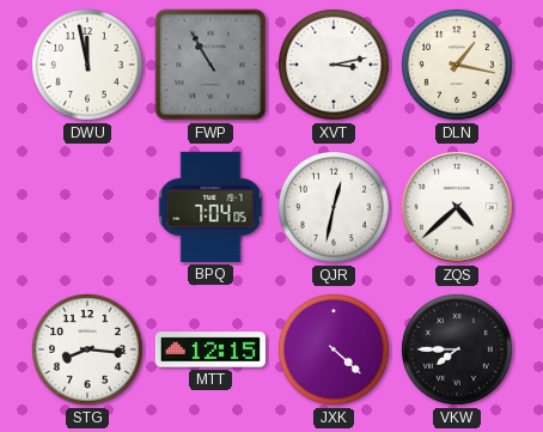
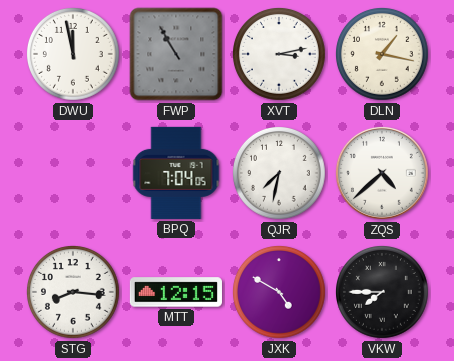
QJR: 12:32 -> 7:32
JXK: 4:22 -> 4:50
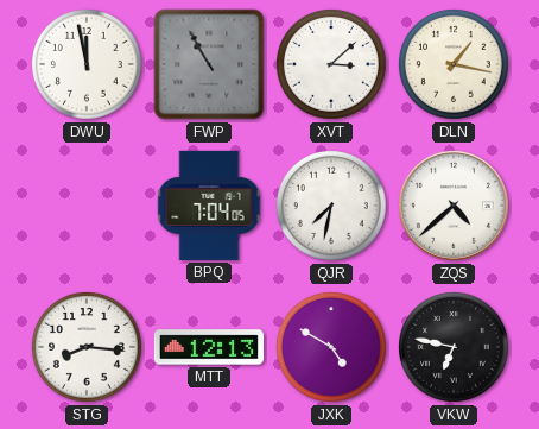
XVT: 3:13 -> 3:08
MTT: 12:15 -> 12:13
VKW: 7:45 -> 6:47
